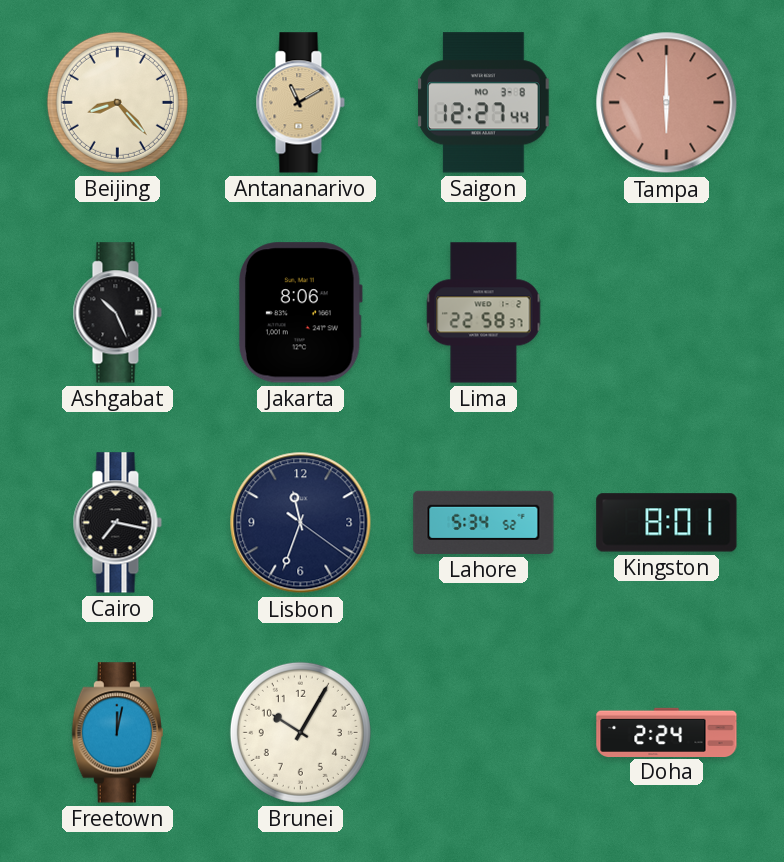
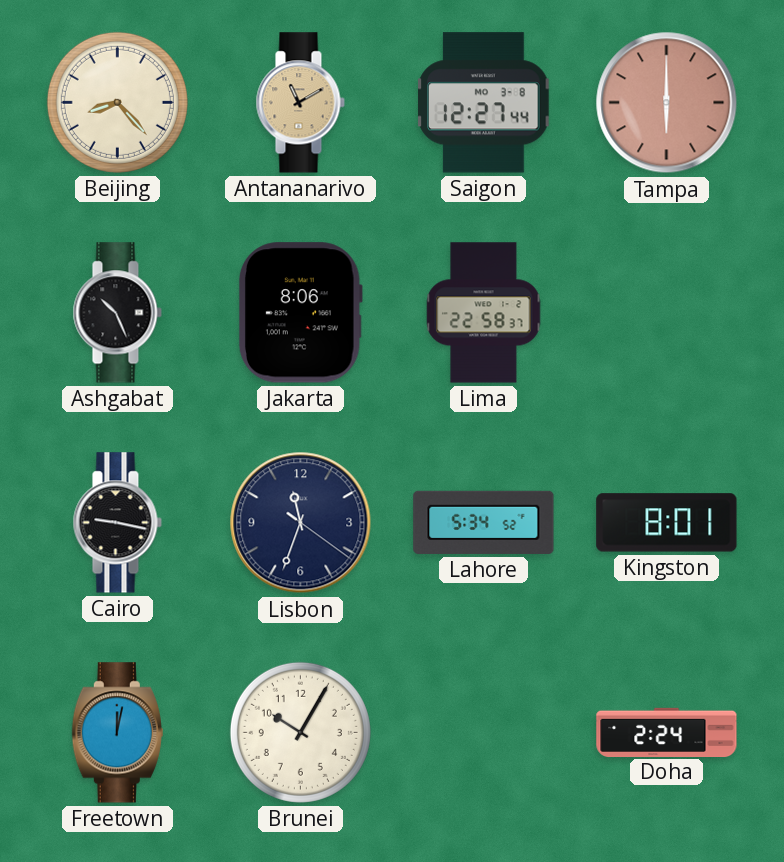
Cairo: 7:17 -> 9:17
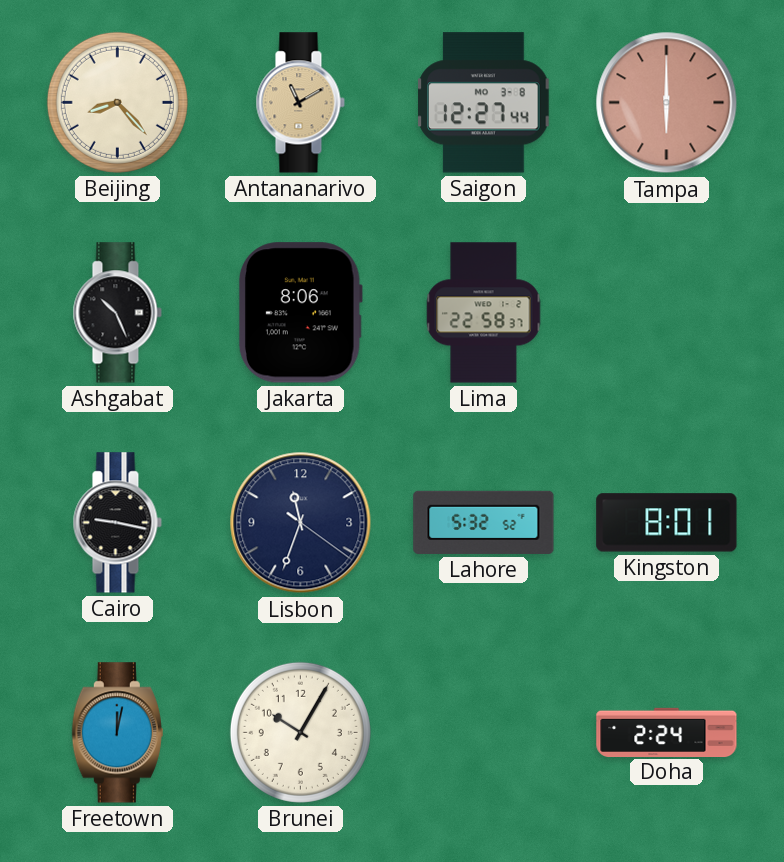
Lahore: 5:34 -> 5:32
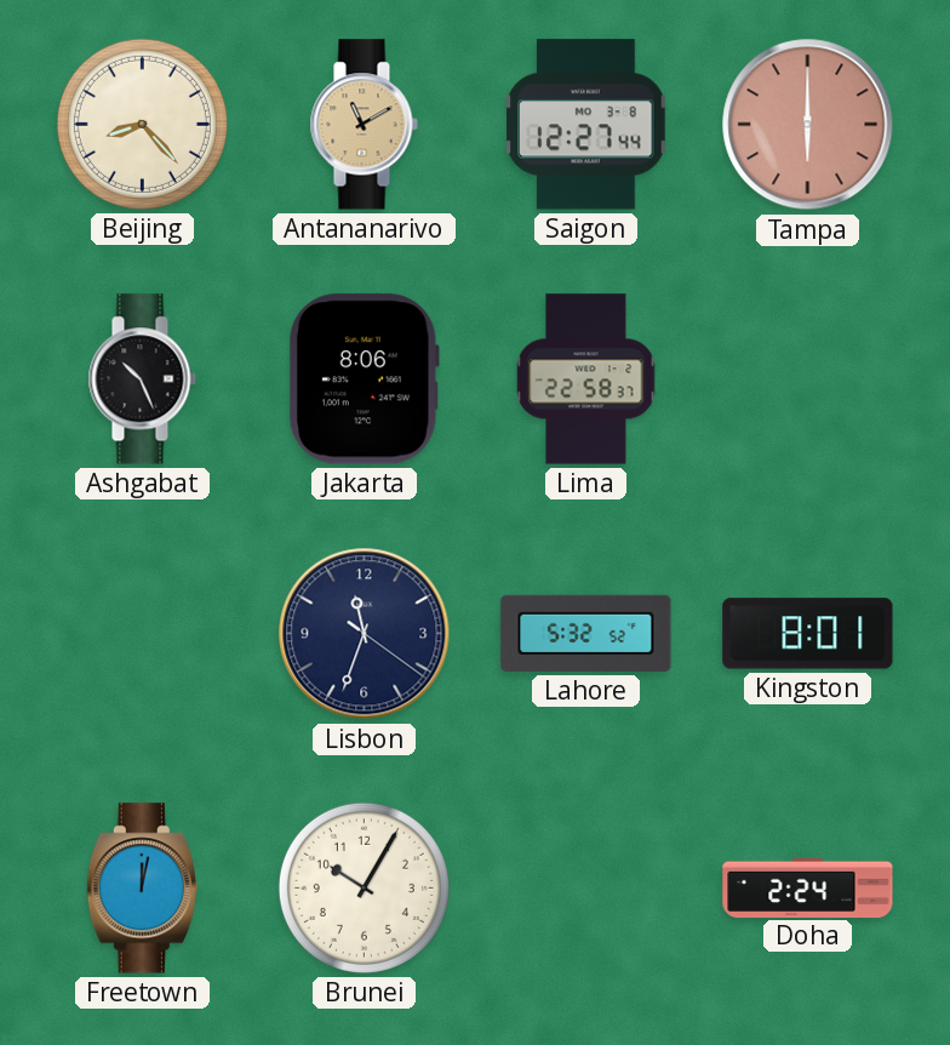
Cairo: 9:17 -> none
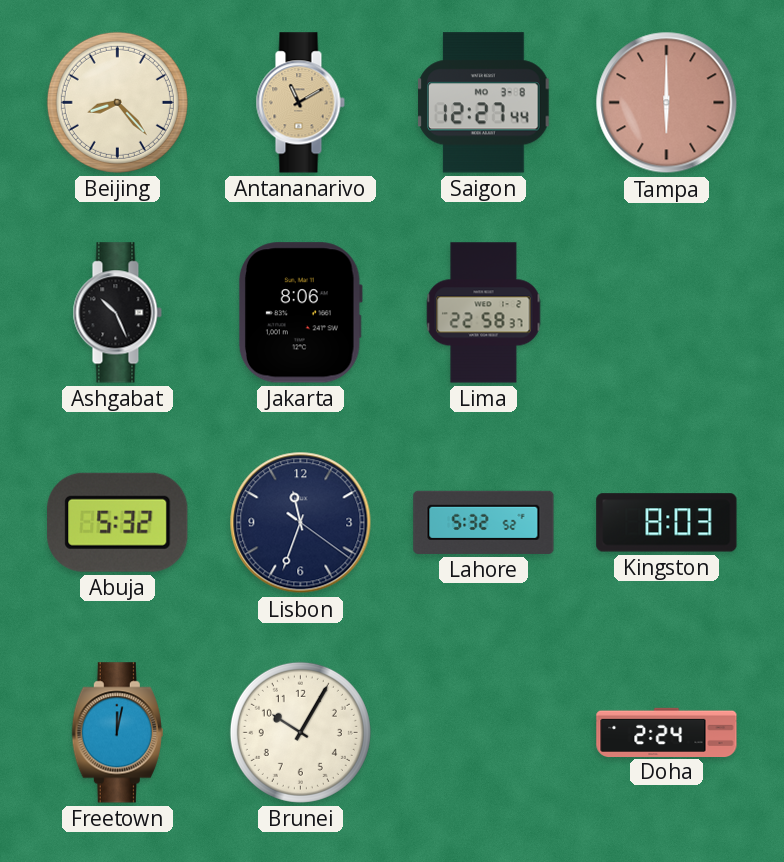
Abuja: none -> 5:32
Kingston: 8:01 -> 8:03
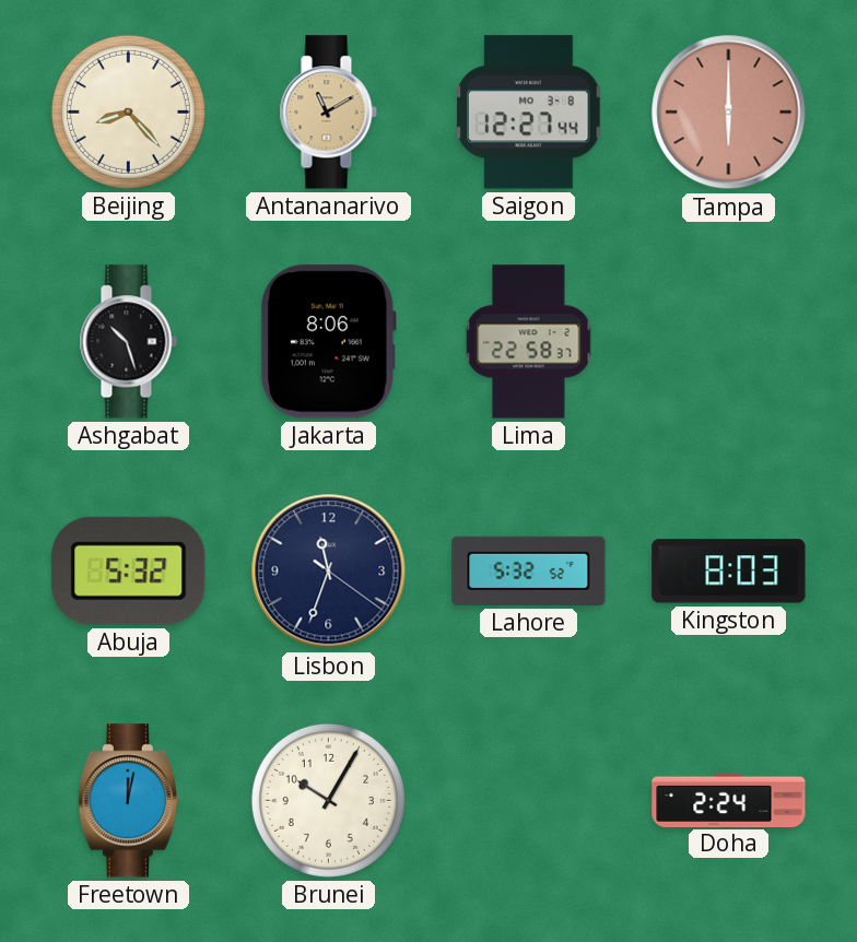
Ashgabat: 10:26 -> 10:27
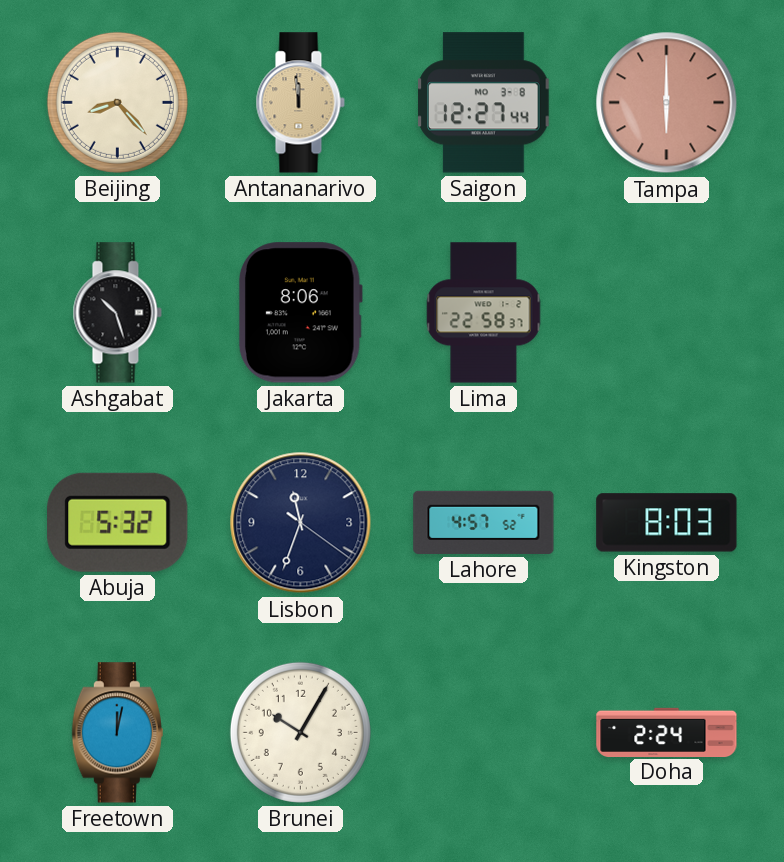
Antananarivo: 11:10 -> 11:59
Lahore: 5:32 -> 4:57
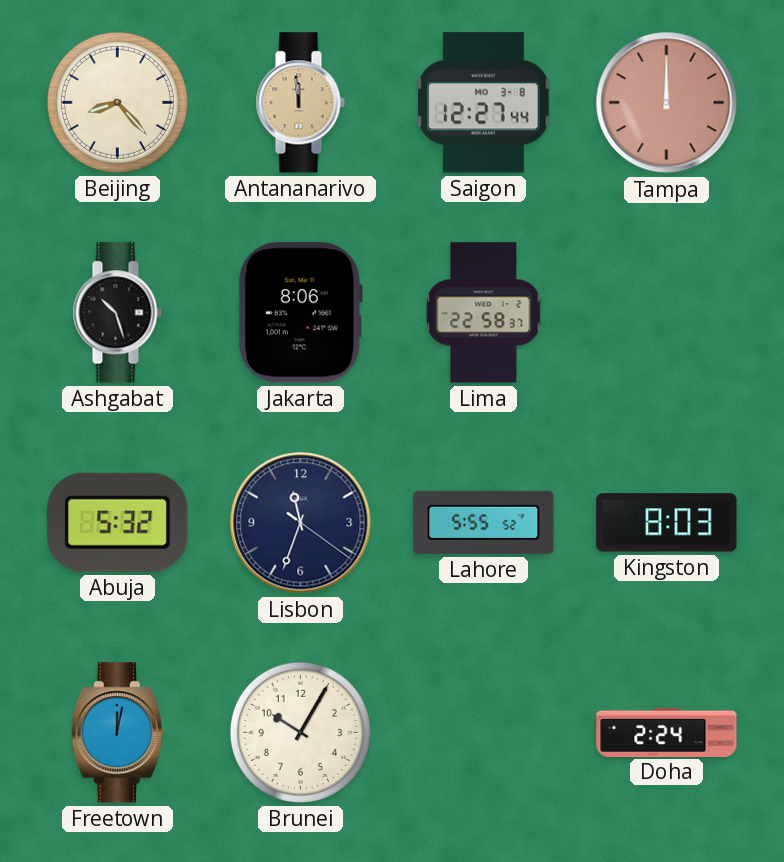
Tampa: 6:00 -> 12:00
Lahore: 4:57 -> 5:55
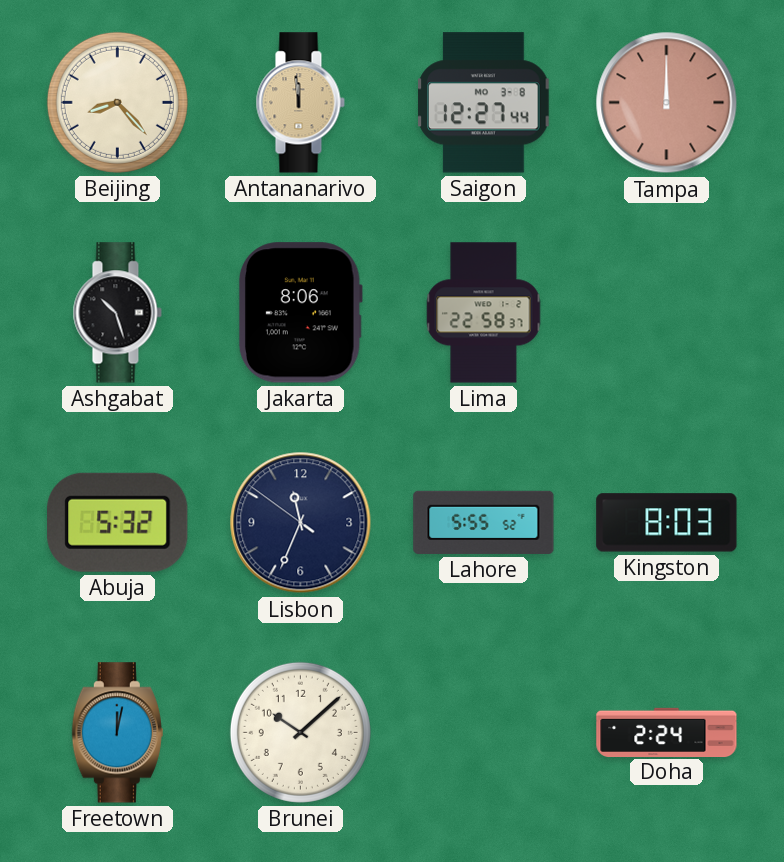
Lisbon: 11:33:21 -> 11:33:51
Brunei: 10:05 -> 10:08
